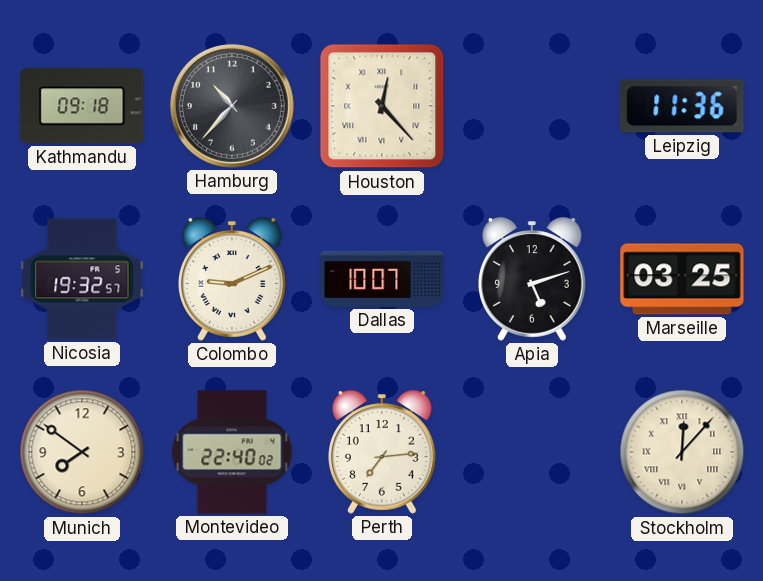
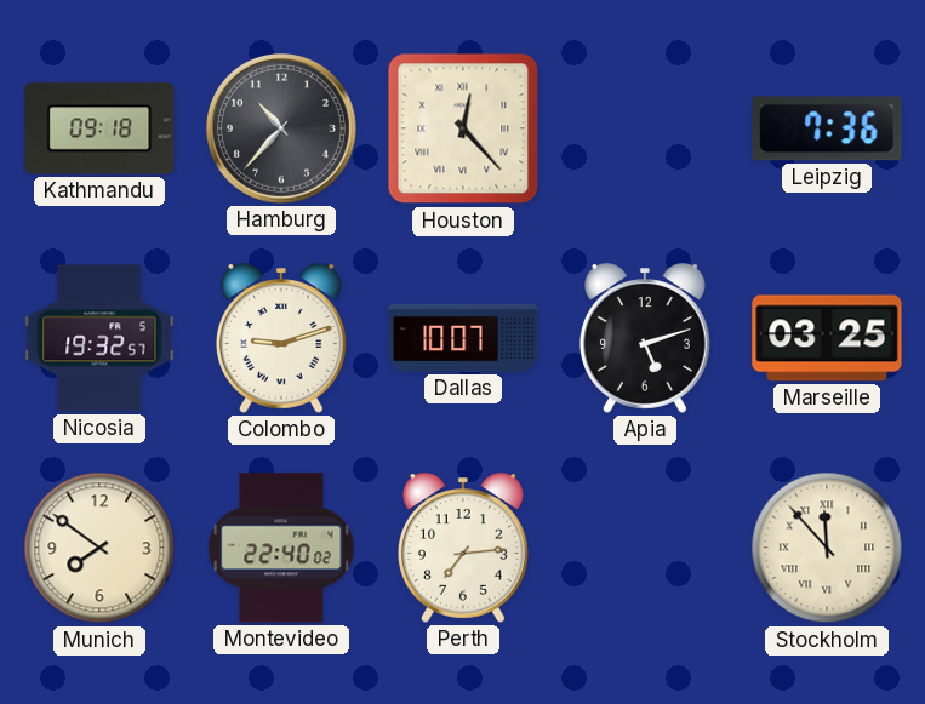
Leipzig: 11:36 -> 7:36
Colombo: 9:11 -> 9:12
Stockholm: 12:07 -> 11:53
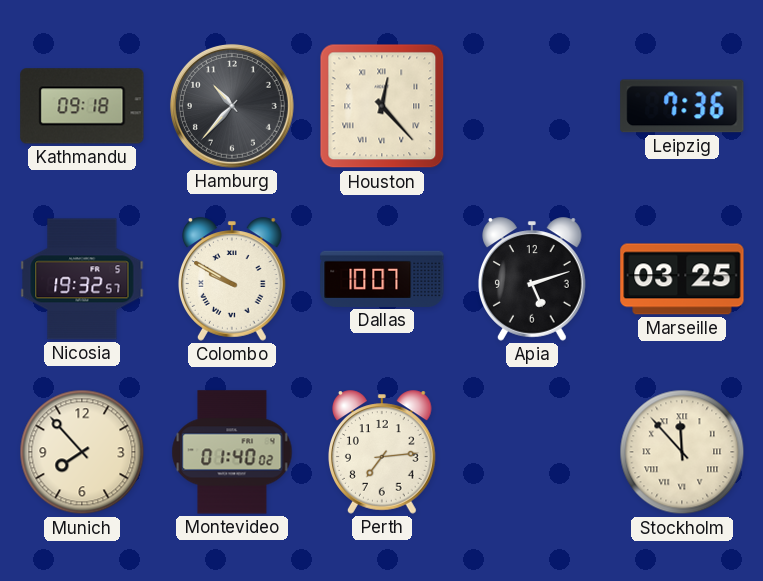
Colombo: 9:12 -> 9:50
Munich: 7:51 -> 7:53
Montevideo: 22:40 -> 01:40
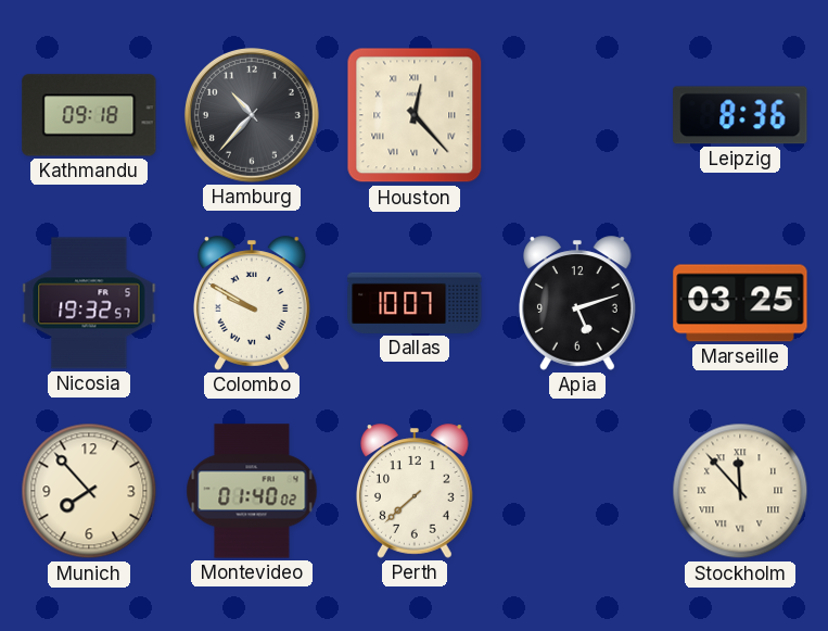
Leipzig: 7:36 -> 8:36
Perth: 7:14 -> 7:38
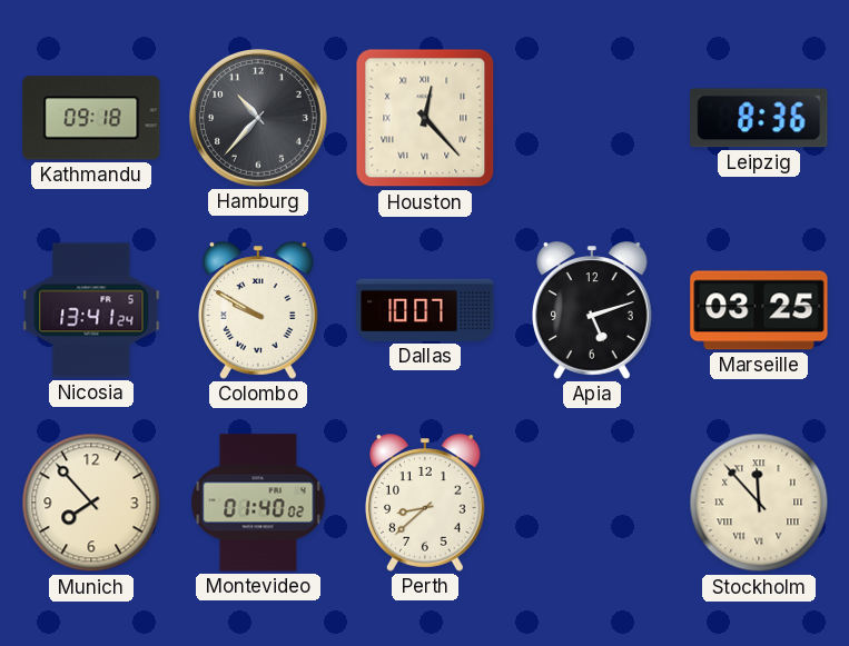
Nicosia: 19:32 -> 13:41
Perth: 7:38 -> 8:38
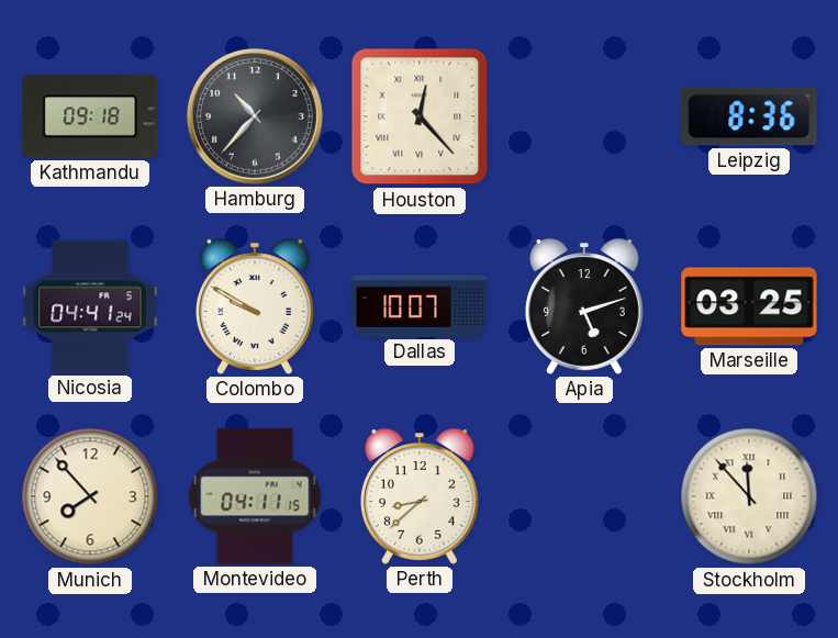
Nicosia: 13:41 -> 04:41
Montevideo: 01:40 -> 04:11
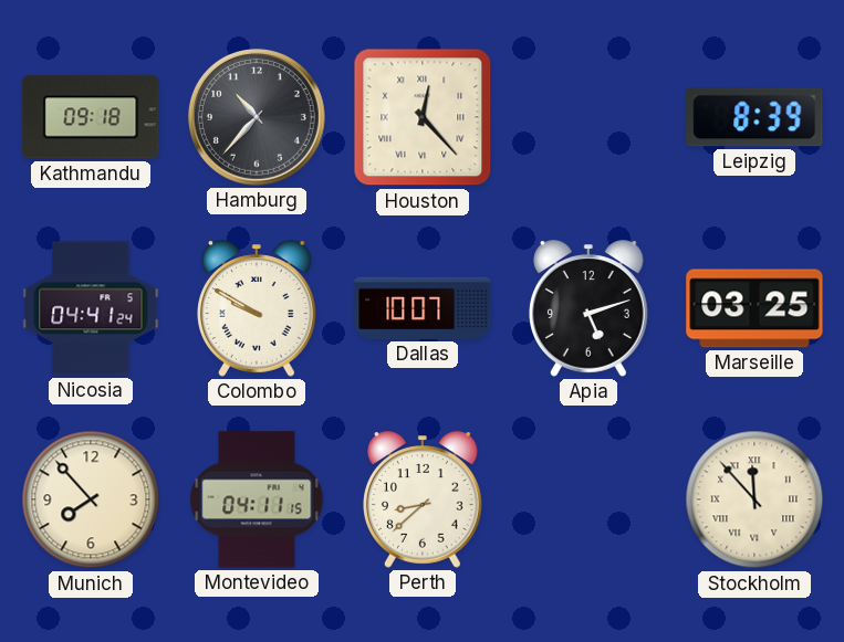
Leipzig: 8:36 -> 8:39
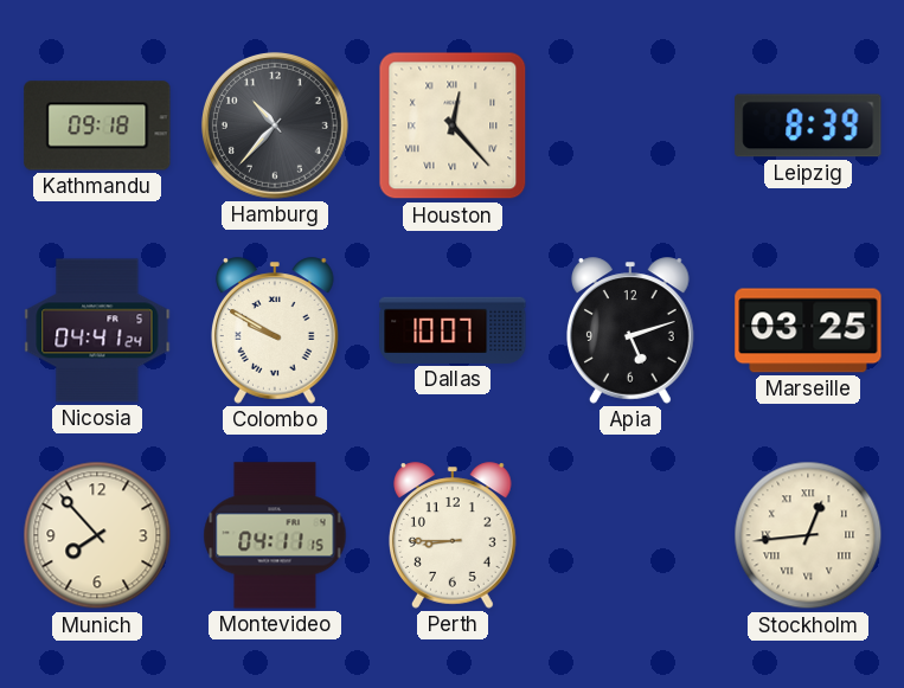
Perth: 8:38 -> 8:45
Stockholm: 11:53 -> 12:44
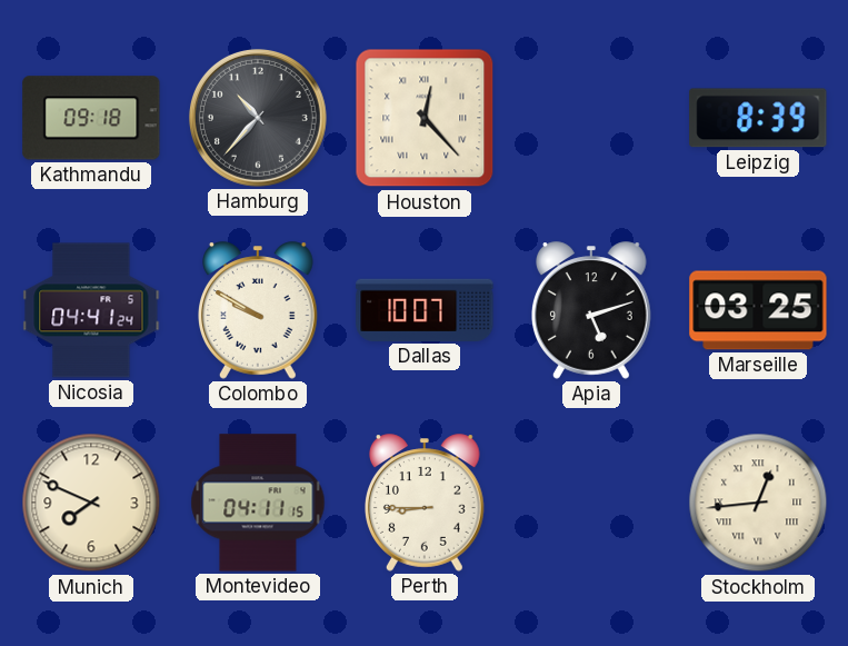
Munich: 7:53 -> 7:49
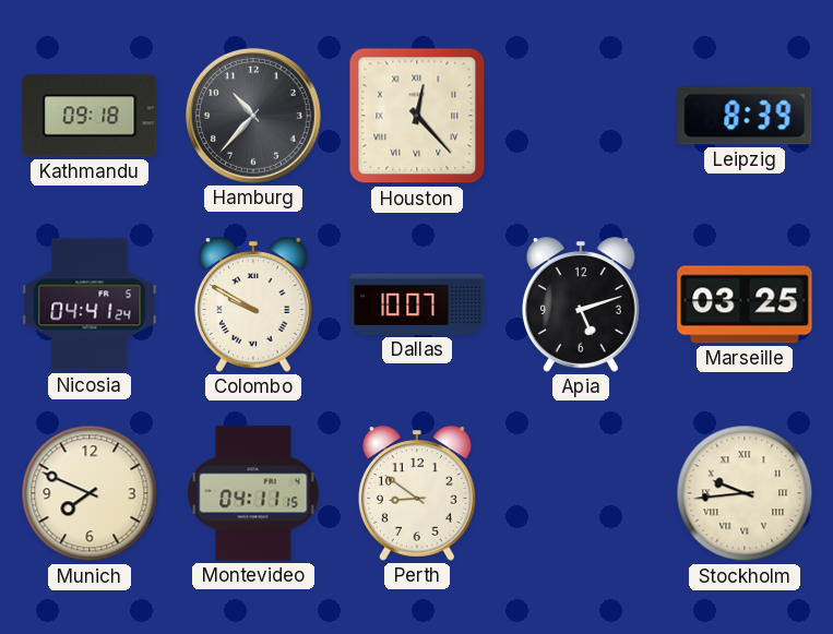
Perth: 8:45 -> 8:51
Stockholm: 12:44 -> 9:44
